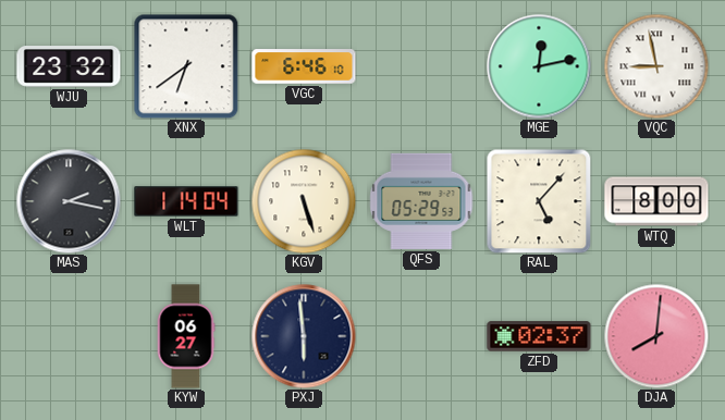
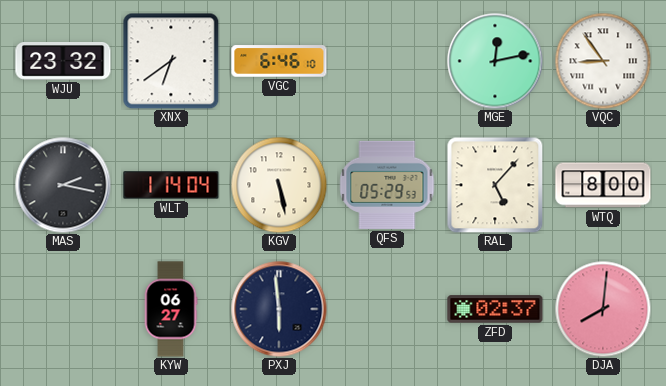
VQC: 8:58 -> 8:54
KGV: 5:27 -> 5:28
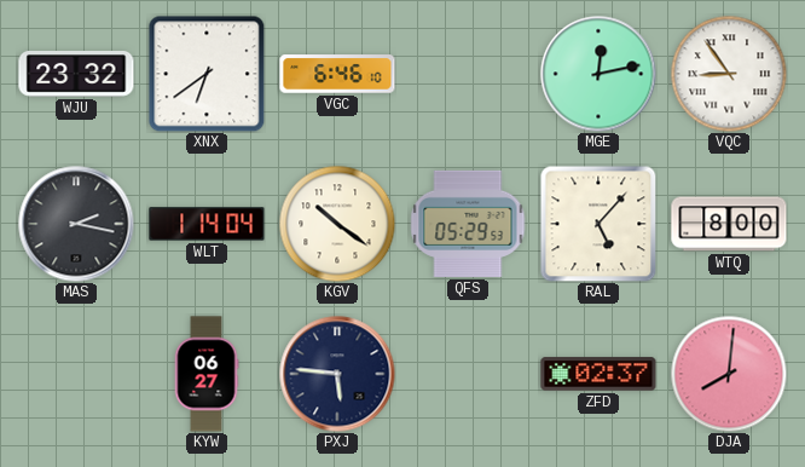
KGV: 5:28 -> 10:21
PXJ: 5:59 -> 5:46
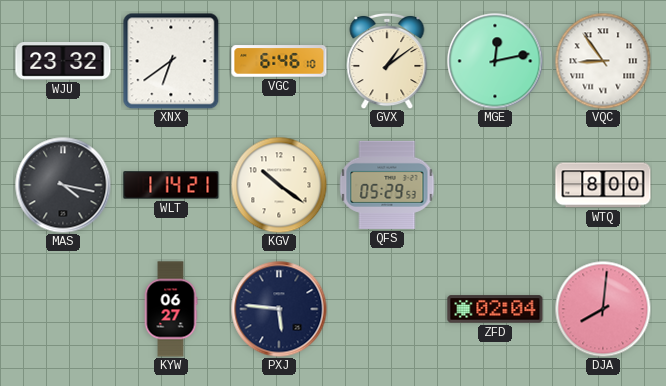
GVX: none -> 1:09
MAS: 2:17 -> 4:17
WLT: 1:14:04 -> 1:14:21
RAL: 5:07 -> none
ZFD: 02:37 -> 02:04
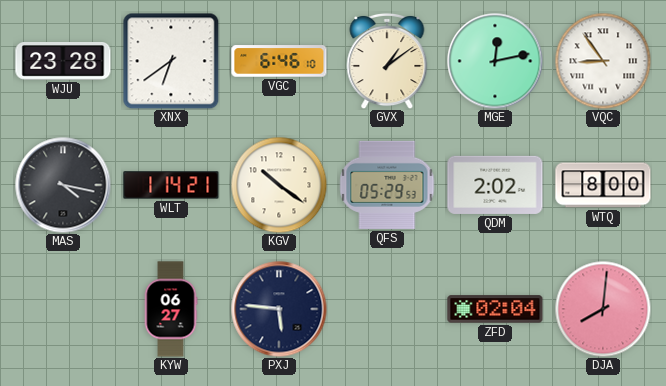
WJU: 23:32 -> 23:28
QDM: none -> 2:02
